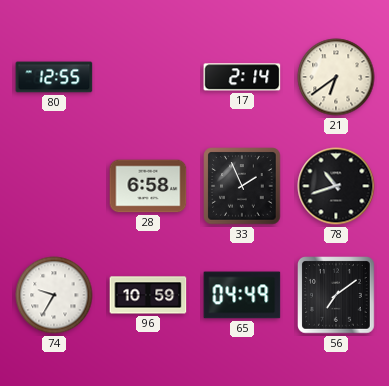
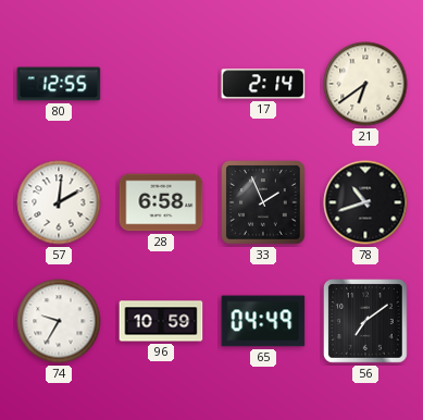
57: none -> 2:01
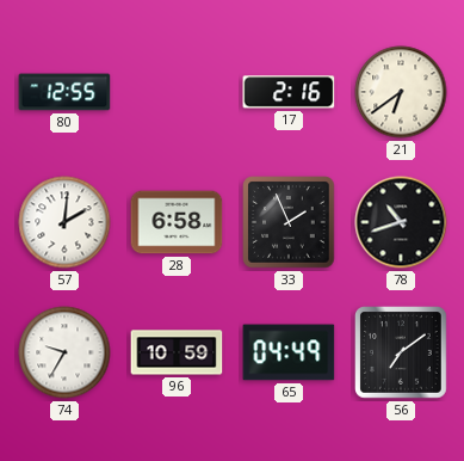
17: 2:14 -> 2:16
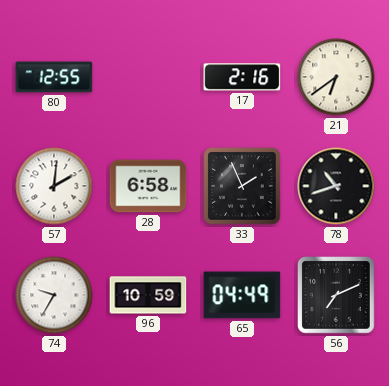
56: 7:09 -> 7:11
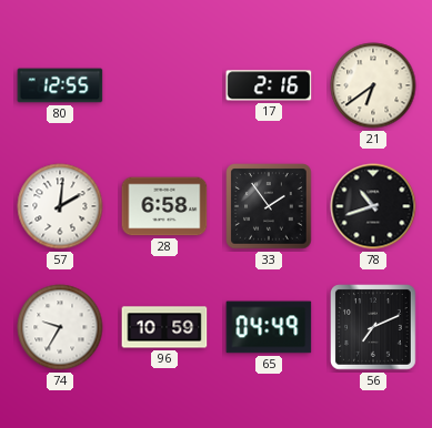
33: 1:56 -> 1:54
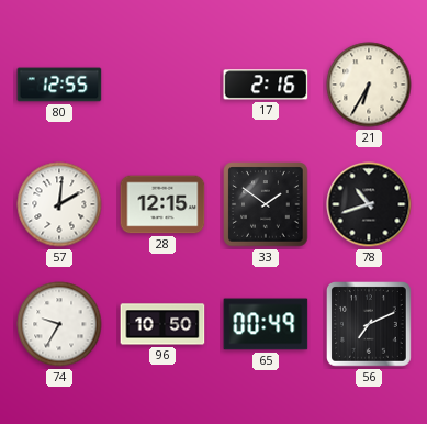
21: 6:39 -> 6:35
28: 6:58 -> 12:15
33: 1:54 -> 1:51
96: 10:59 -> 10:50
65: 04:49 -> 00:49
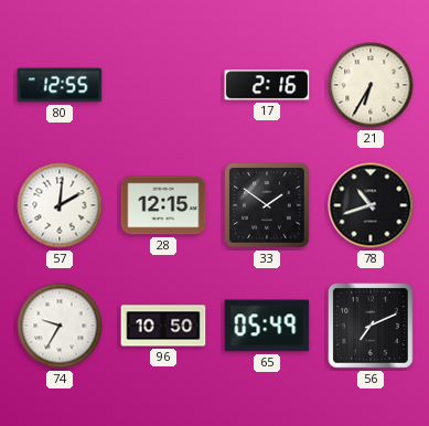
65: 00:49 -> 05:49
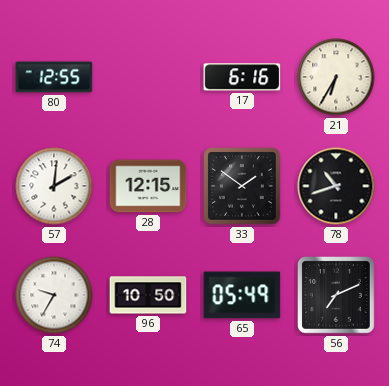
17: 2:16 -> 6:16
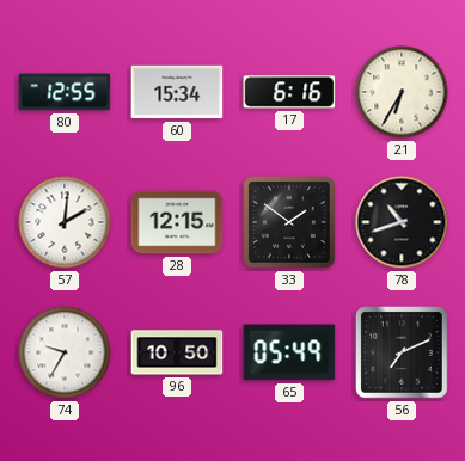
60: none -> 15:34
